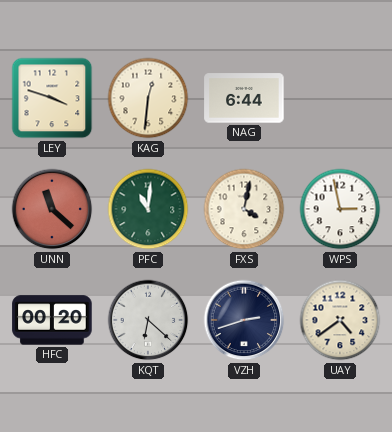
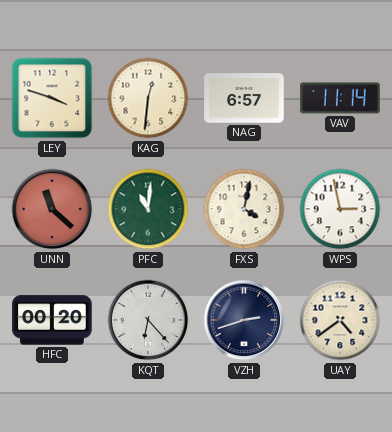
NAG: 6:44 -> 6:57
VAV: none -> 11:14
KQT: 6:22 -> 6:23
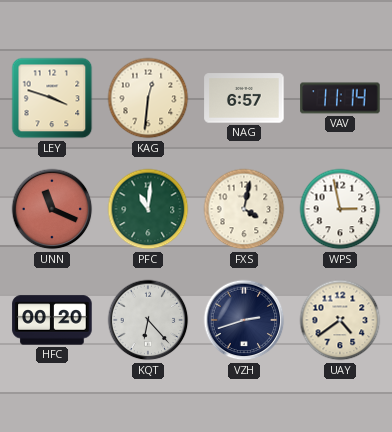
UNN: 11:22 -> 11:19
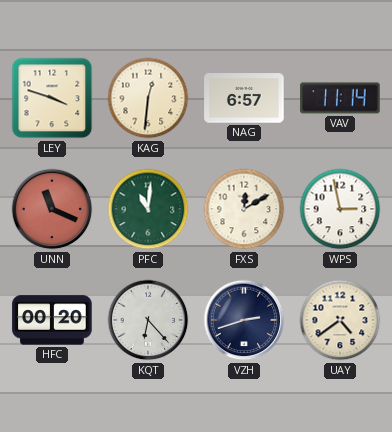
FXS: 4:02 -> 12:10
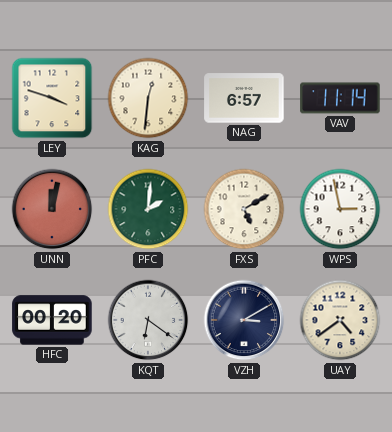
UNN: 11:19 -> 12:02
PFC: 11:01 -> 2:01
FXS: 12:10 -> 5:10
KQT: 6:23 -> 6:21
VZH: 2:42 -> 3:10
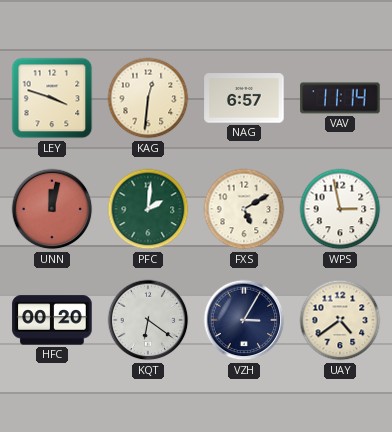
VZH: 3:10 -> 3:05
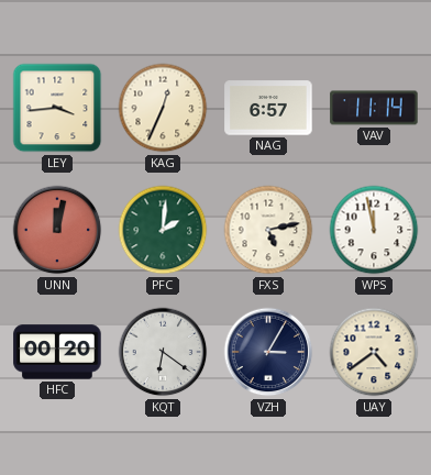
LEY: 3:48 -> 3:44
KAG: 12:31 -> 12:34
FXS: 5:10 -> 5:13
WPS: 2:58 -> 11:58
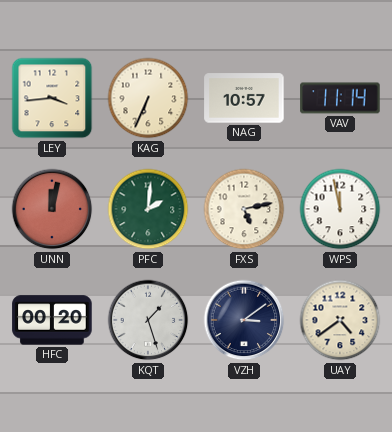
KAG: 12:34 -> 6:34
NAG: 6:57 -> 10:57
KQT: 6:21 -> 1:27
VZH: 3:05 -> 3:09
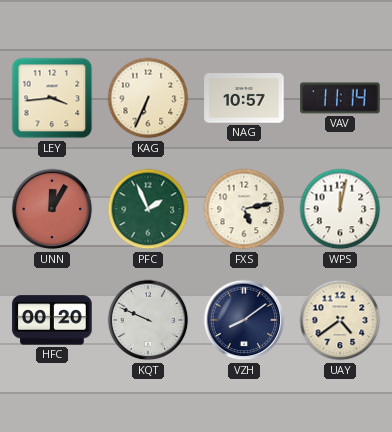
UNN: 12:02 -> 12:05
PFC: 2:01 -> 1:56
WPS: 11:58 -> 12:02
KQT: 1:27 -> 9:49
VZH: 3:09 -> 8:09
